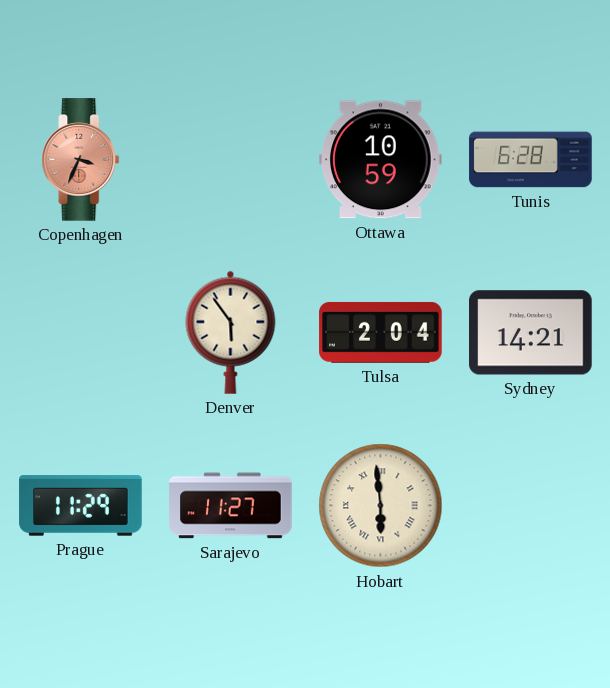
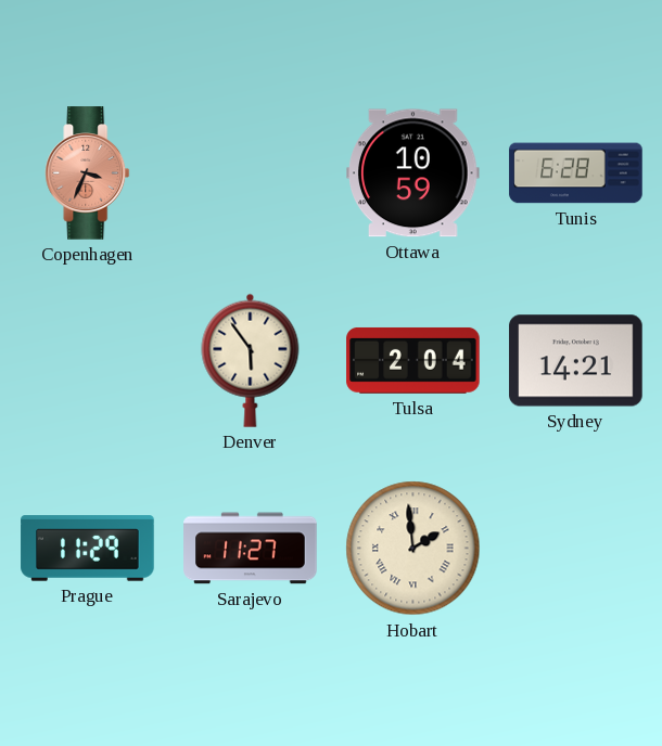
Hobart: 5:59 -> 1:59
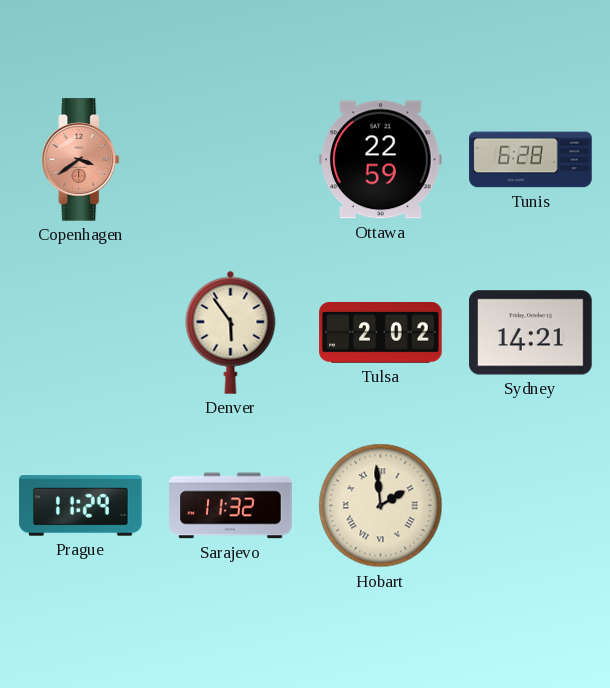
Copenhagen: 3:34 -> 3:39
Ottawa: 10:59 -> 22:59
Tulsa: 2:04 -> 2:02
Sarajevo: 11:27 -> 11:32
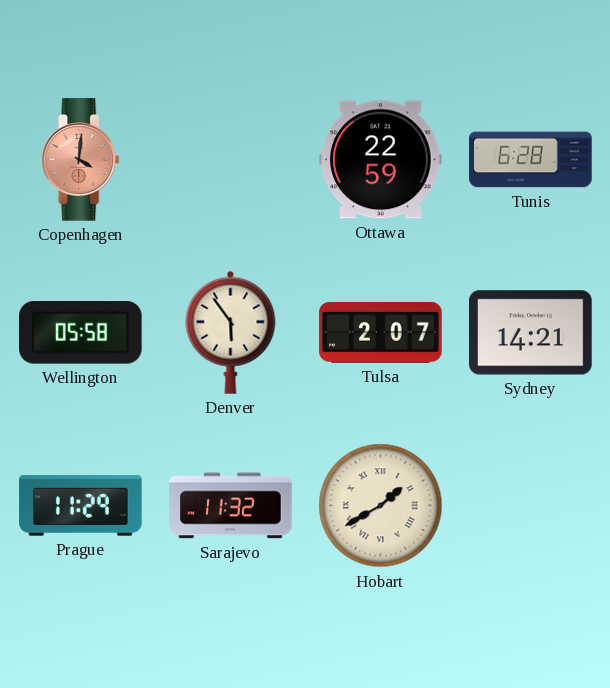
Copenhagen: 3:39 -> 4:01
Wellington: none -> 05:58
Tulsa: 2:02 -> 2:07
Hobart: 1:59 -> 1:40
